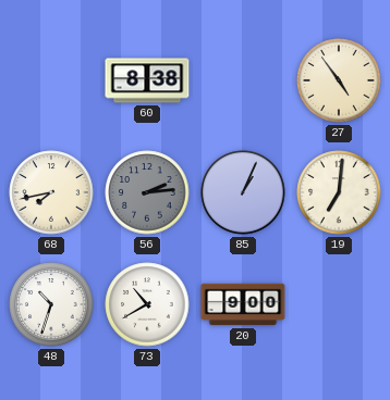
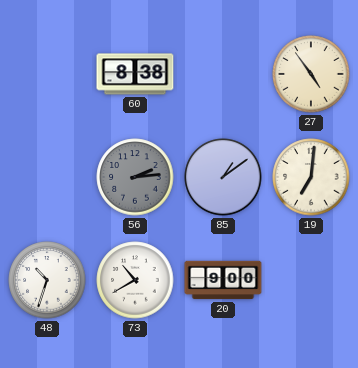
68: 7:43 -> none
85: 1:04 -> 1:09
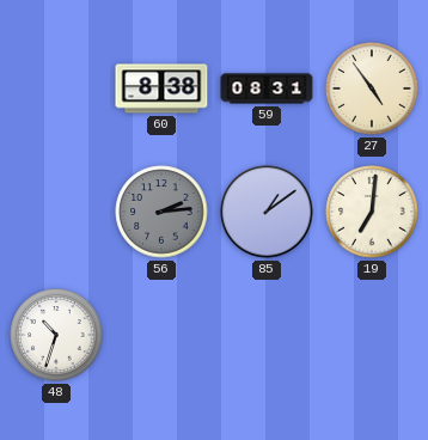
59: none -> 08:31
73: 10:40 -> none
20: 9:00 -> none
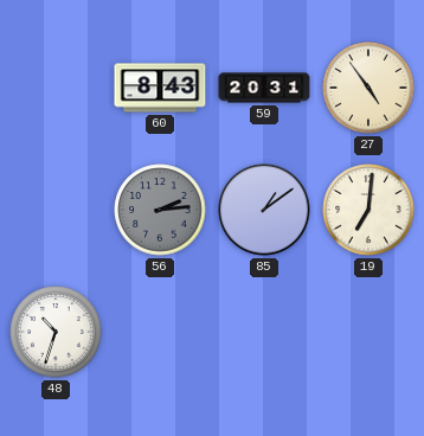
60: 8:38 -> 8:43
59: 08:31 -> 20:31
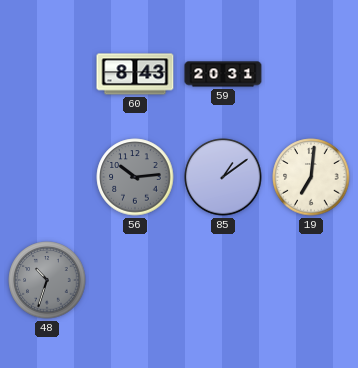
27: 4:54 -> none
56: 2:14 -> 10:14
48 dial: white -> grey
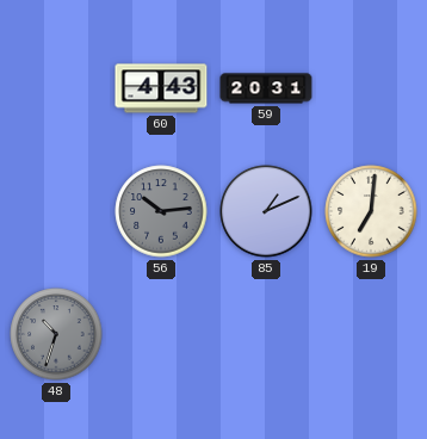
60: 8:43 -> 4:43
85: 1:09 -> 1:11
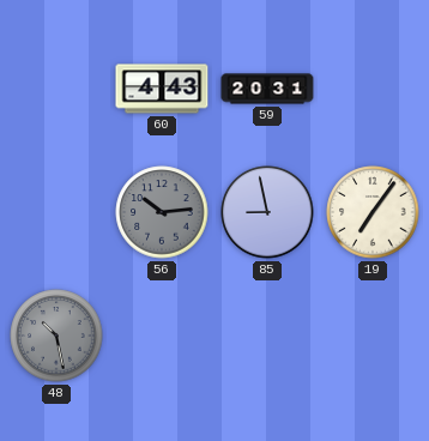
85: 1:11 -> 8:58
19: 7:01 -> 7:06
48: 10:33 -> 10:28
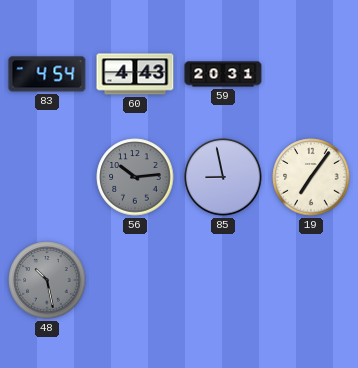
83: none -> 4:54
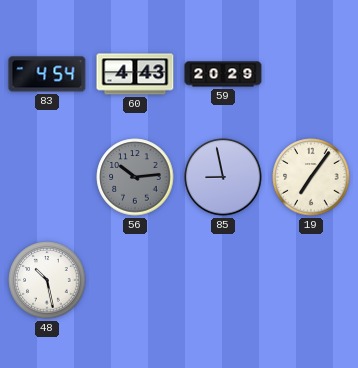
59: 20:31 -> 20:29
48 dial: grey -> white
